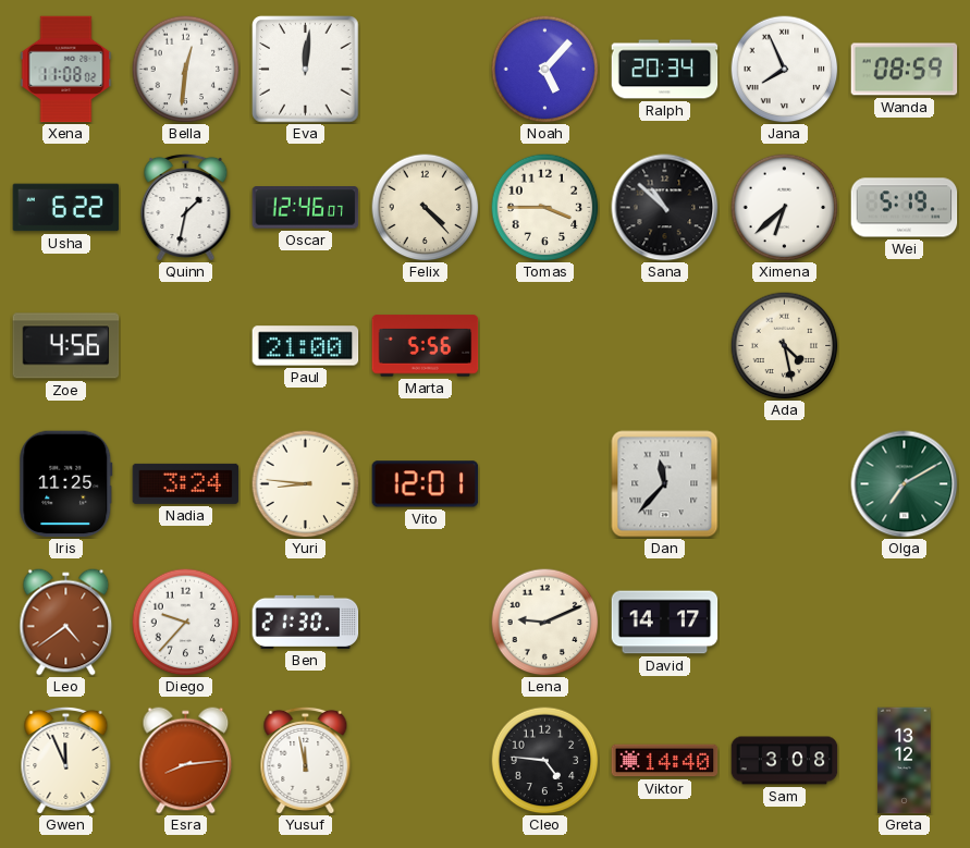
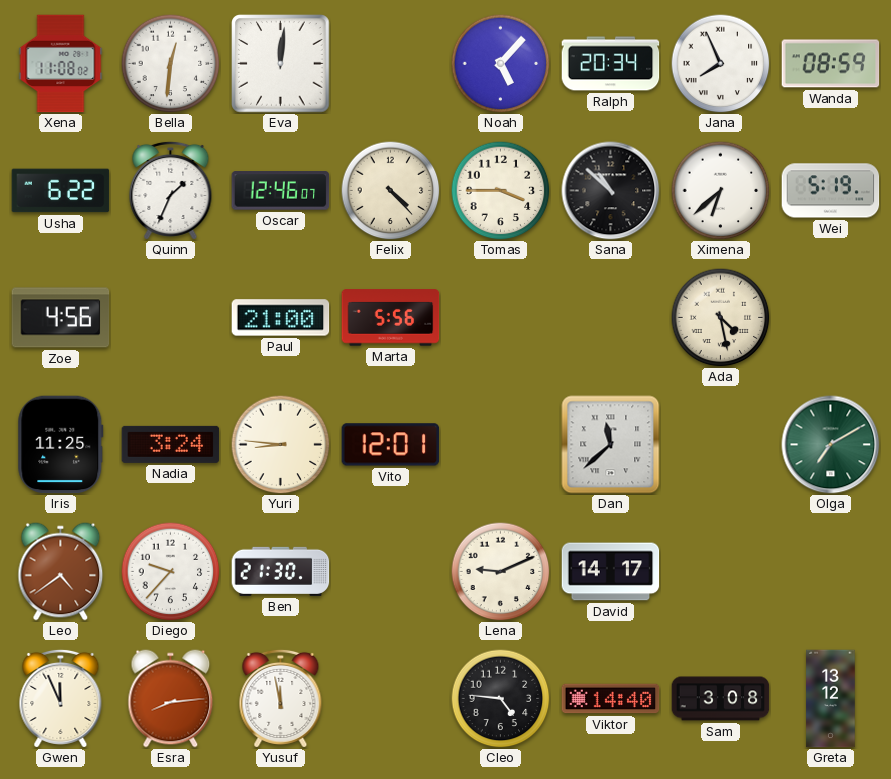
Quinn: 1:32 -> 1:34
Dan: 11:37 -> 11:38
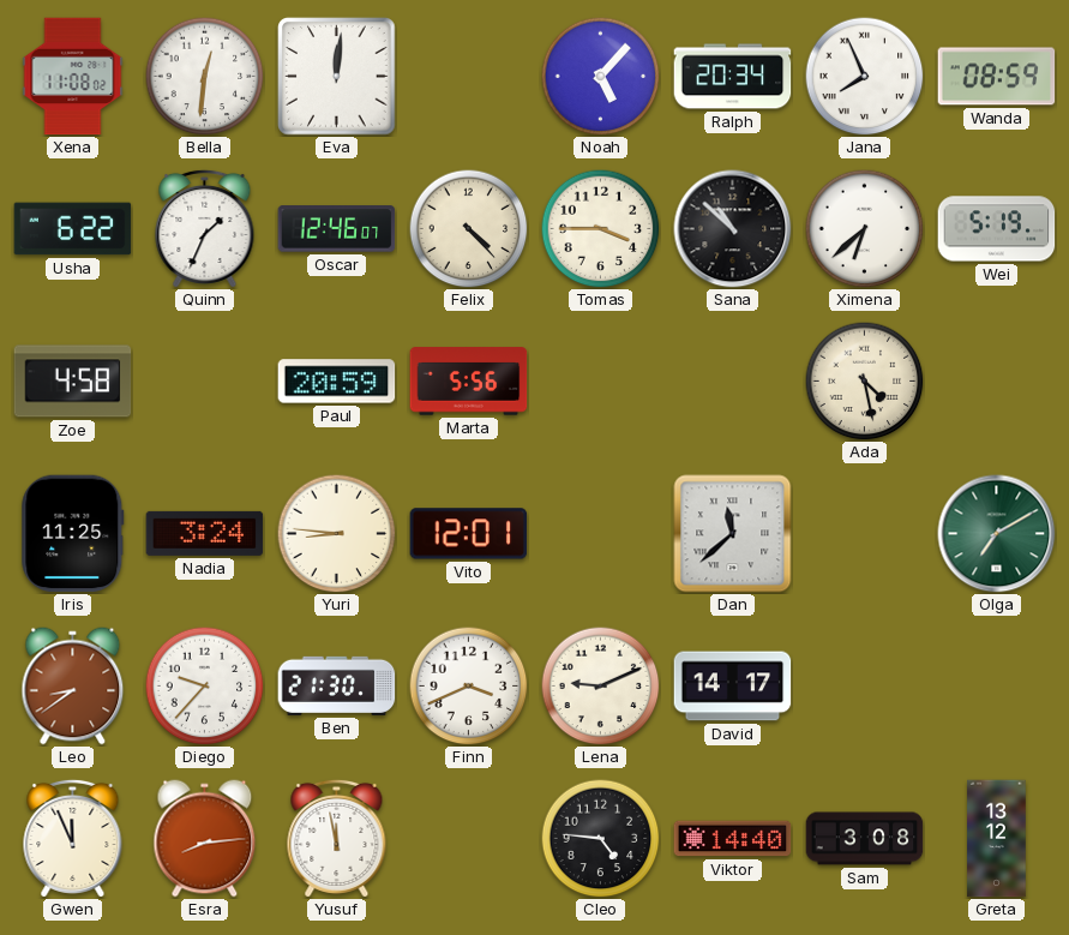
Zoe: 4:56 -> 4:58
Paul: 21:00 -> 20:59
Leo: 4:39 -> 8:39
Finn: none -> 3:41
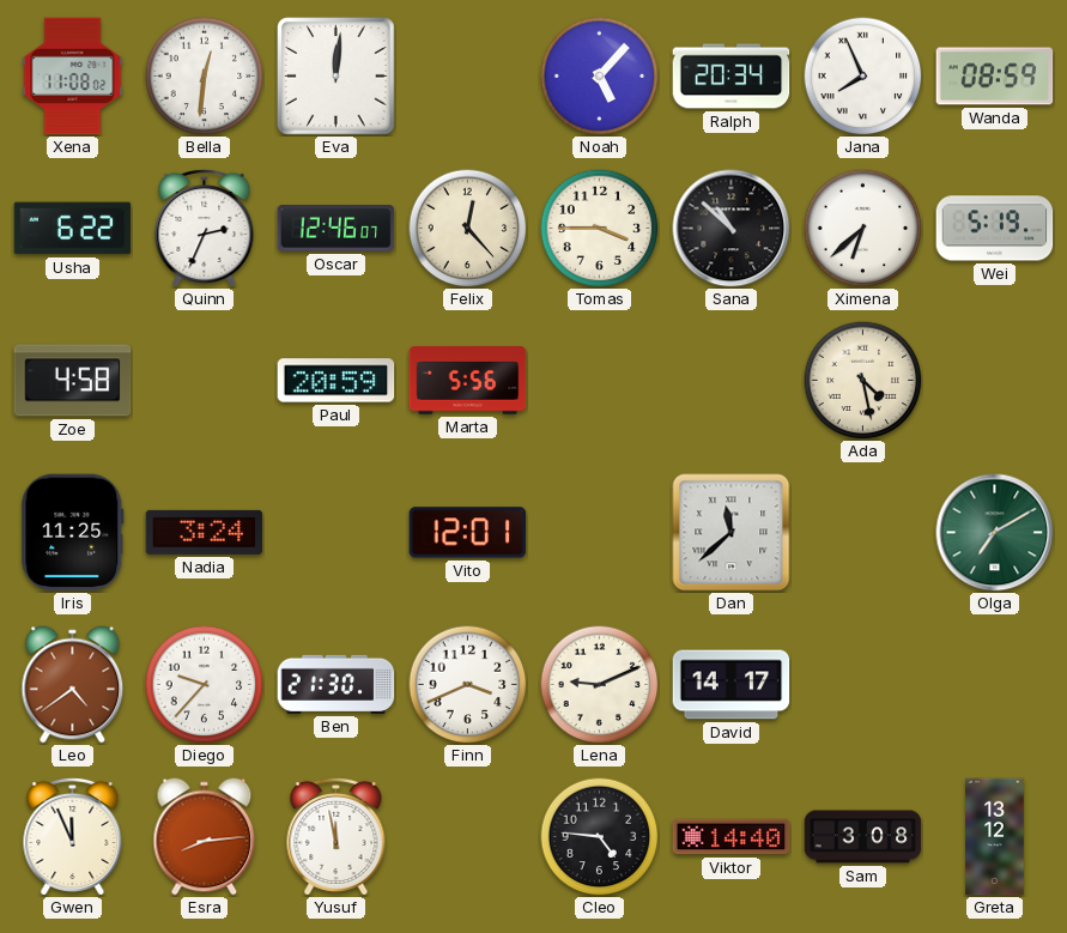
Quinn: 1:34 -> 2:34
Felix: 4:23 -> 12:23
Yuri: 8:46 -> none
Leo: 8:39 -> 4:39
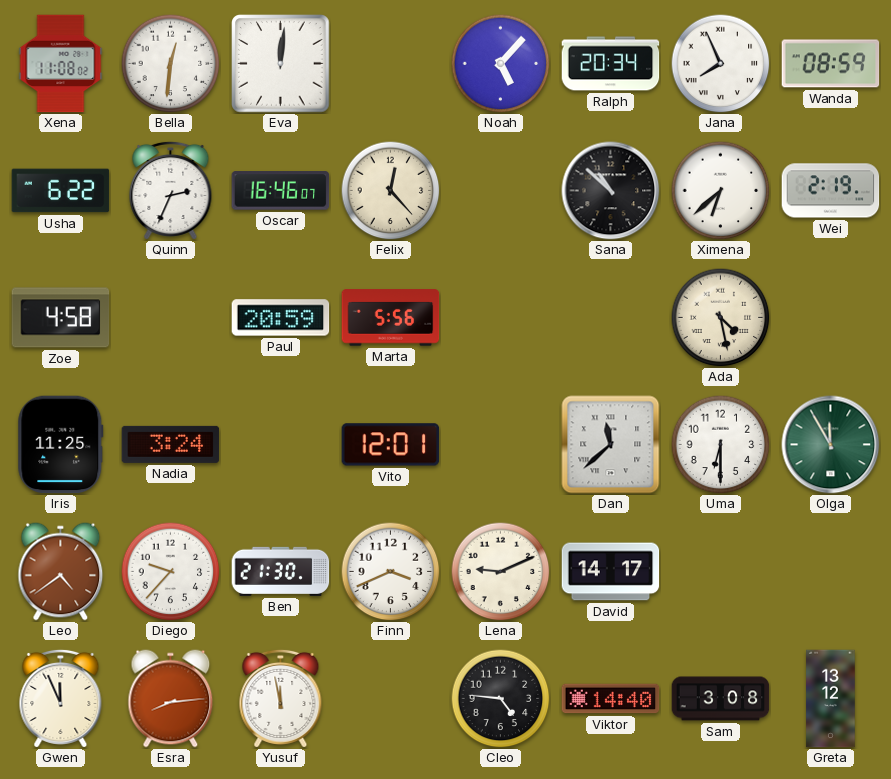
Oscar: 12:46 -> 16:46
Tomas: 3:45 -> none
Wei: 5:19 -> 2:19
Uma: none -> 6:30
Olga: 7:10 -> 11:55
